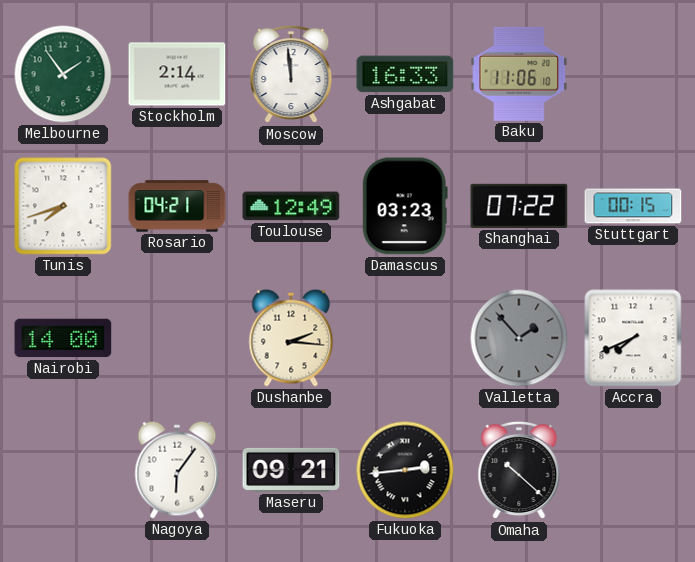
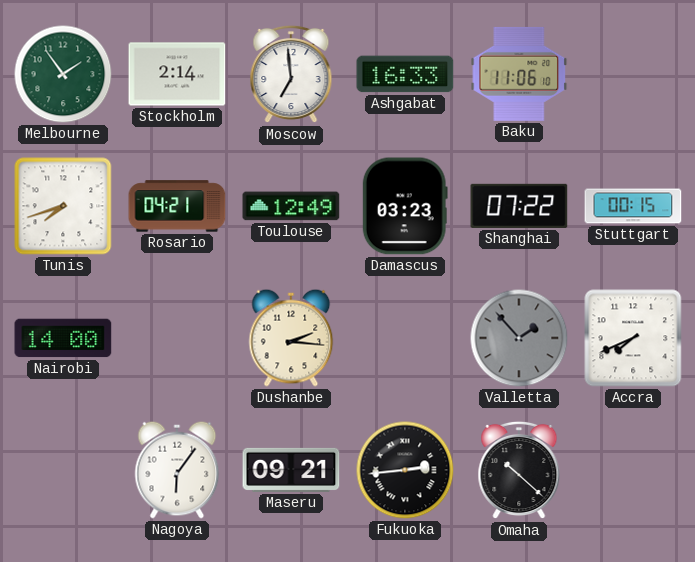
Moscow: 11:59 -> 6:59
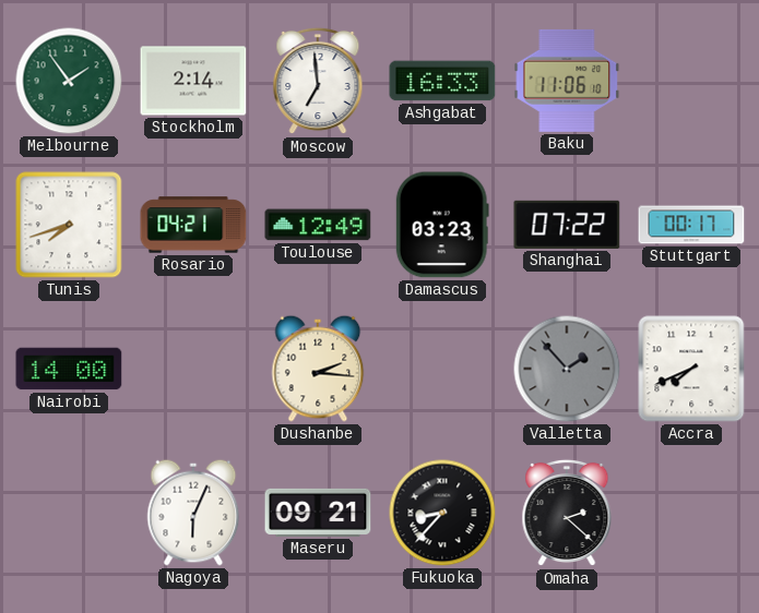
Stuttgart: 00:15 -> 00:17
Nagoya: 6:06 -> 6:04
Fukuoka: 2:44 -> 8:37
Omaha: 10:22 -> 2:22
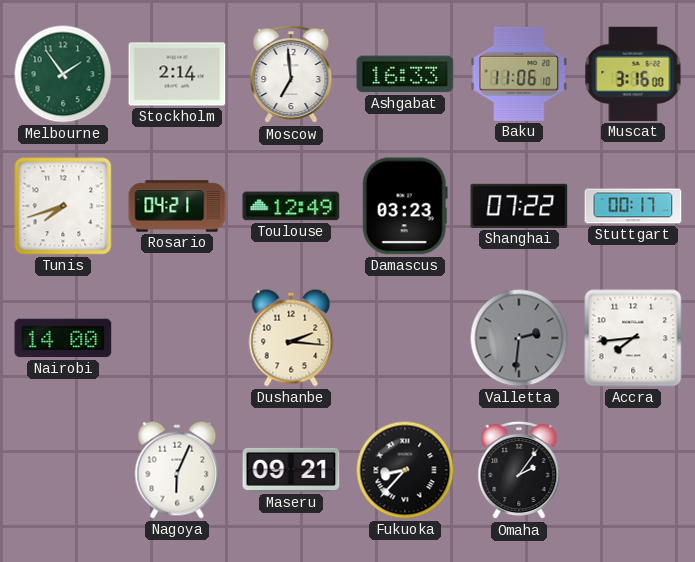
Muscat: none -> 3:16
Valletta: 1:53 -> 2:31
Accra: 7:41 -> 7:44
Omaha: 2:22 -> 2:06
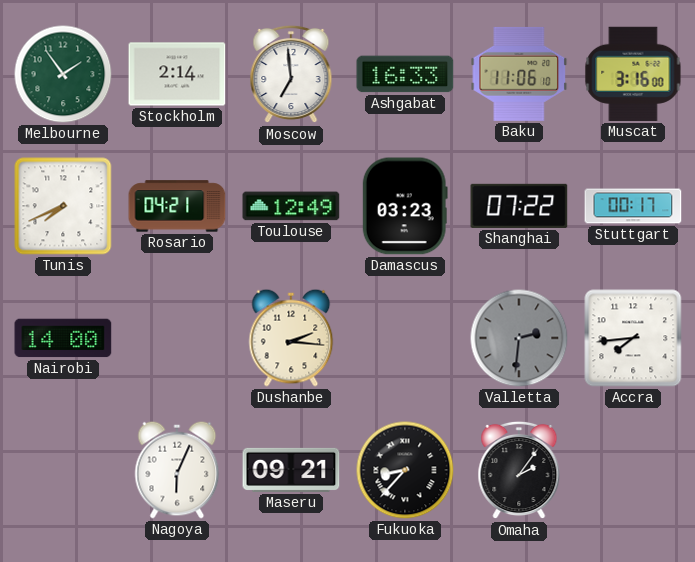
Tunis: 7:42 -> 7:41
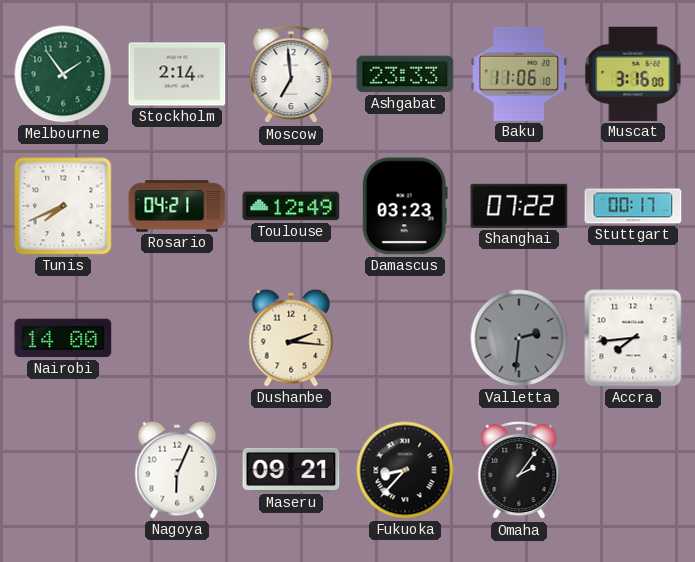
Ashgabat: 16:33 -> 23:33
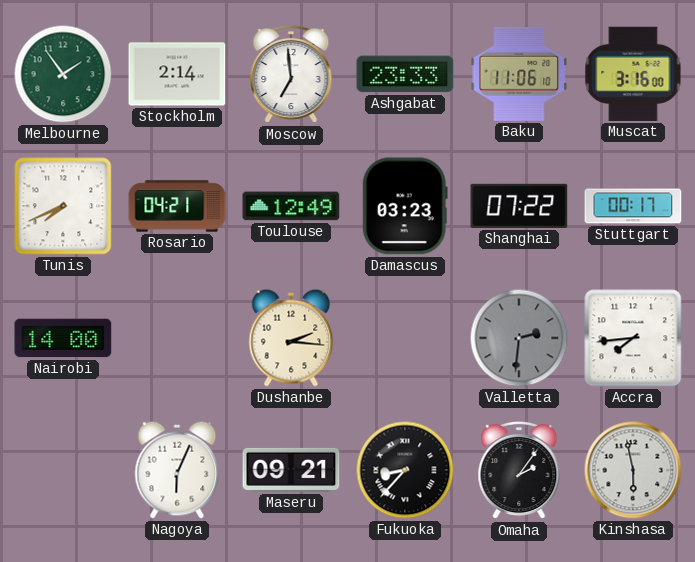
Kinshasa: none -> 5:58
